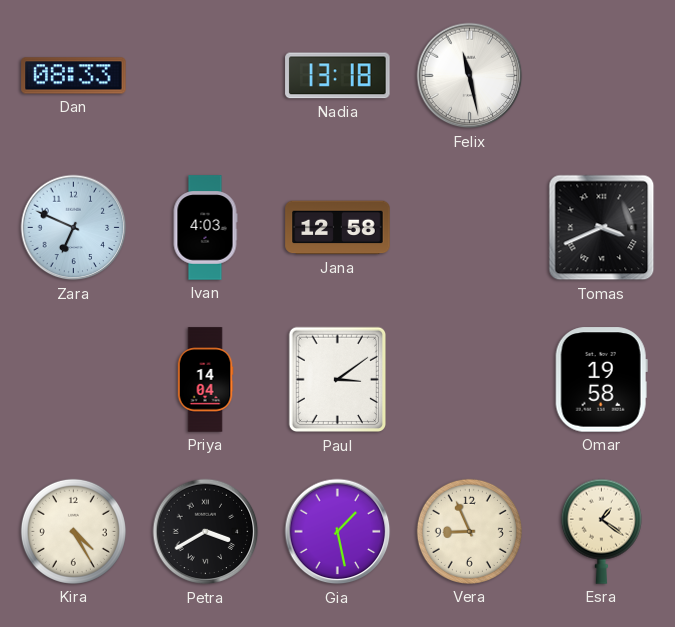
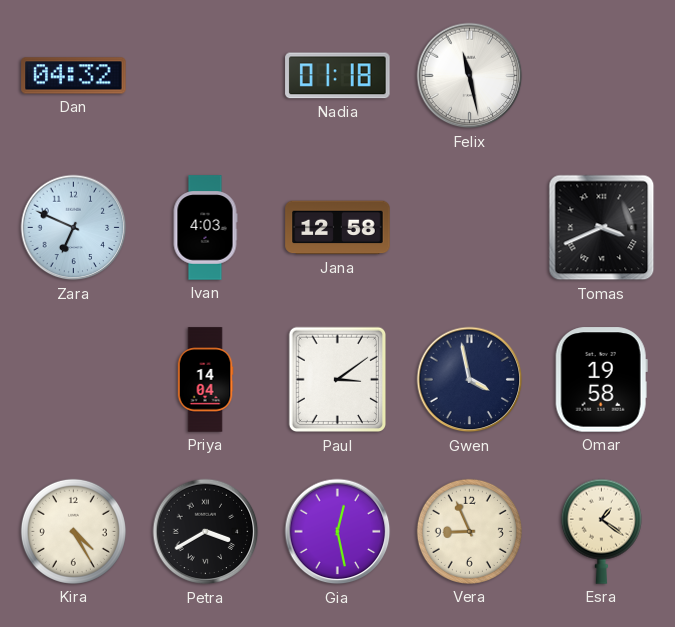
Dan: 08:33 -> 04:32
Nadia: 13:18 -> 01:18
Gwen: none -> 3:58
Gia: 1:28 -> 12:28
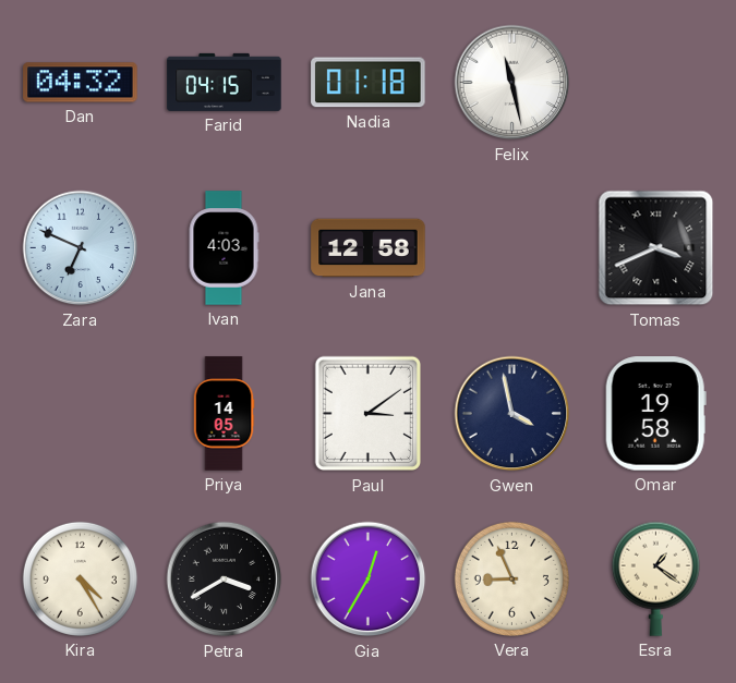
Farid: none -> 04:15
Priya: 14:04 -> 14:05
Gia: 12:28 -> 12:35
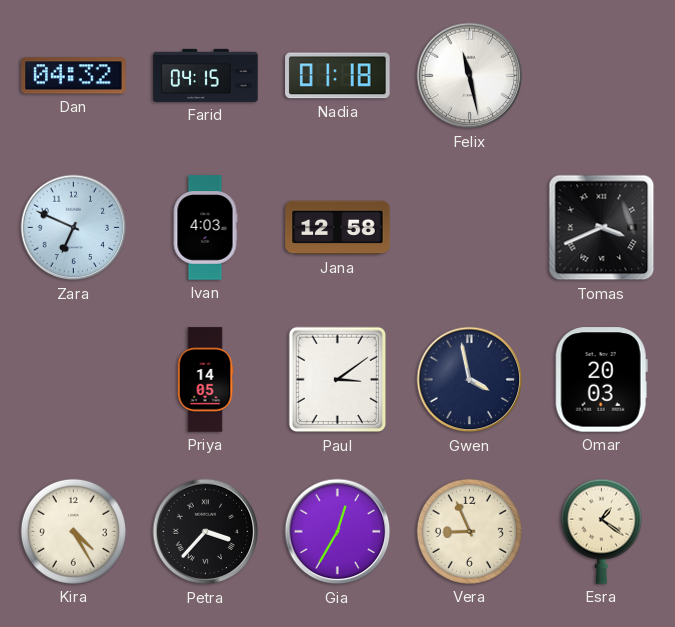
Omar: 19:58 -> 20:03
Petra: 3:40 -> 3:37
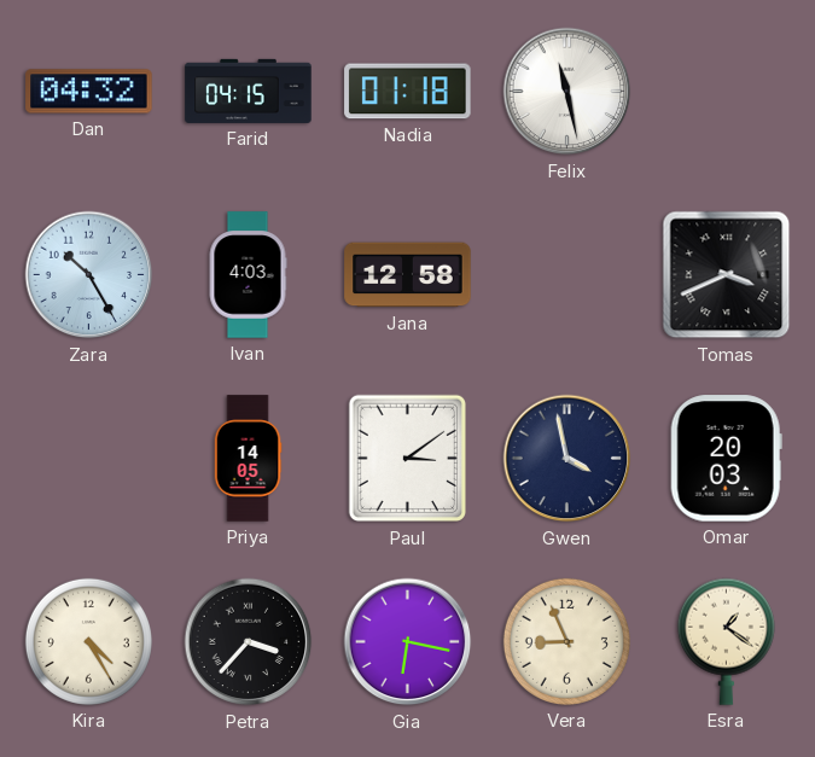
Zara: 6:49 -> 10:25
Gia: 12:35 -> 6:17
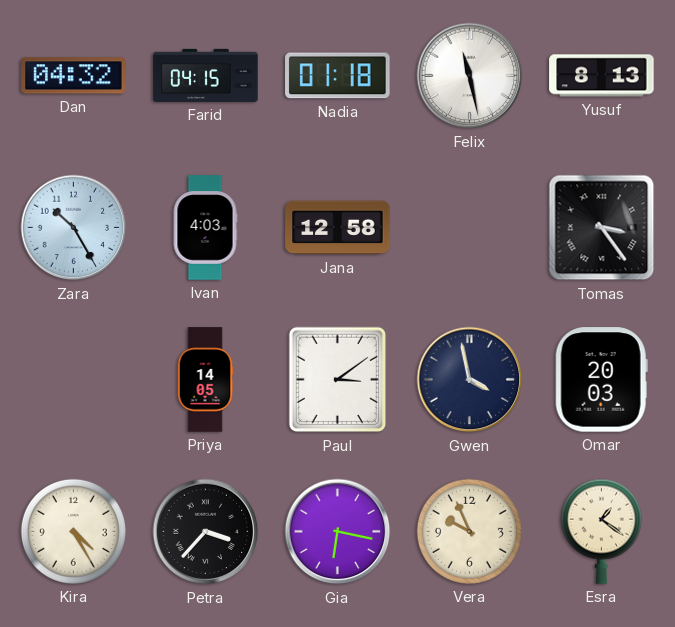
Yusuf: none -> 8:13
Tomas: 3:41 -> 3:24
Vera: 8:56 -> 9:56
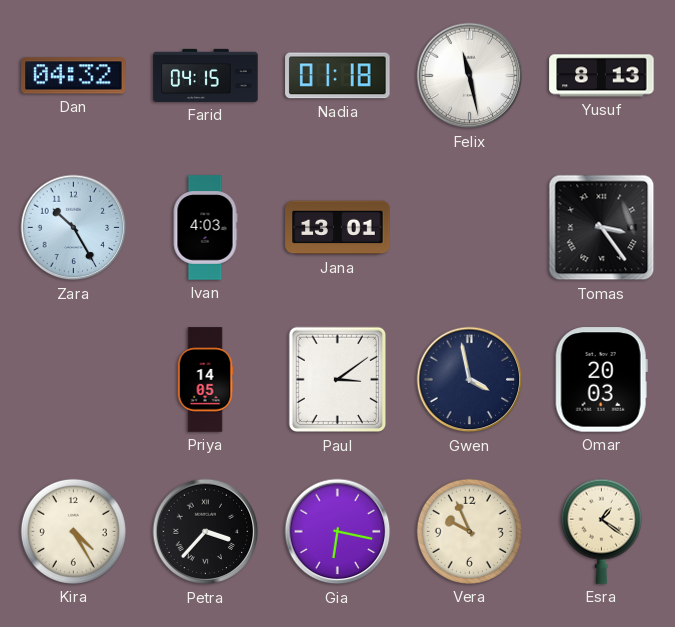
Jana: 12:58 -> 13:01
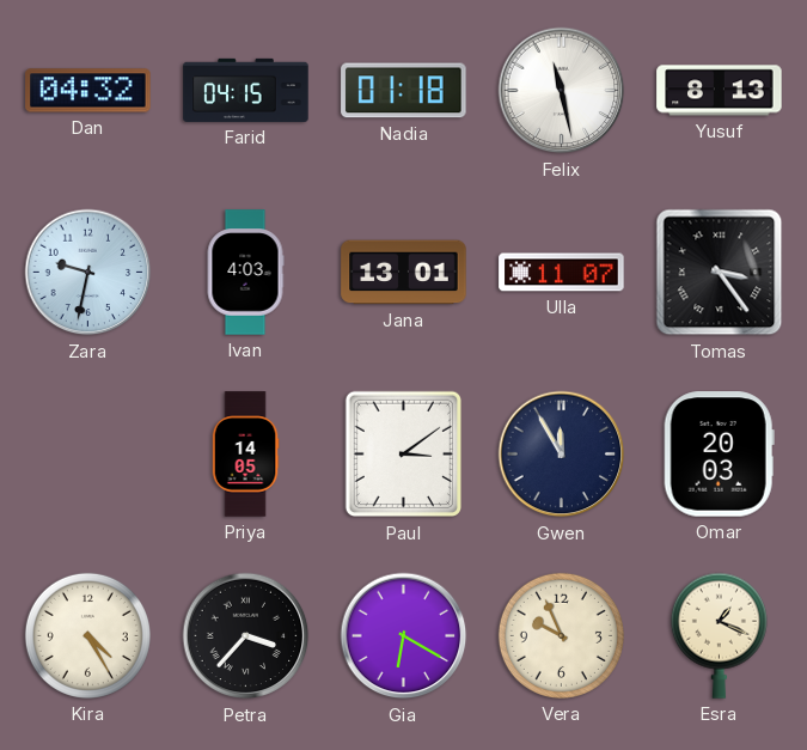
Zara: 10:25 -> 9:32
Ulla: none -> 11:07
Gwen: 3:58 -> 11:55
Gia: 6:17 -> 6:20
Esra: 1:21 -> 1:19
